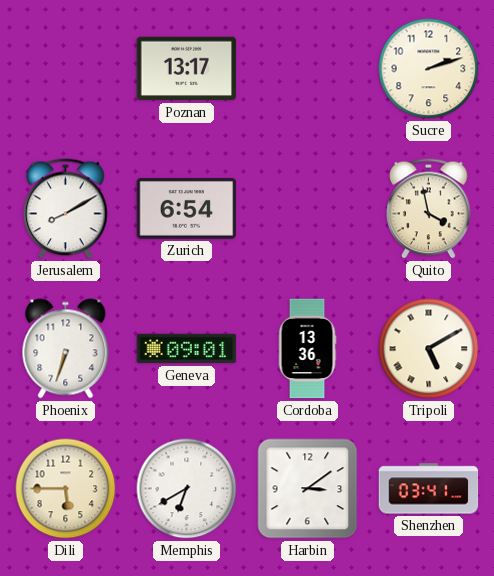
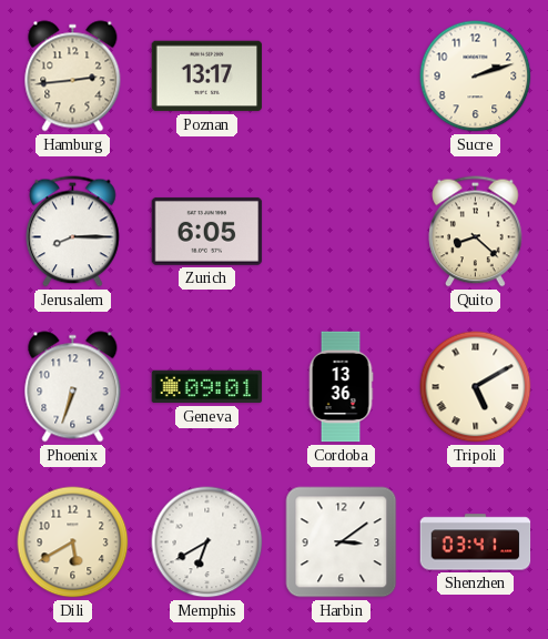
Hamburg: none -> 2:44
Jerusalem: 8:10 -> 8:15
Zurich: 6:54 -> 6:05
Quito: 3:58 -> 8:22
Dili: 5:45 -> 5:40
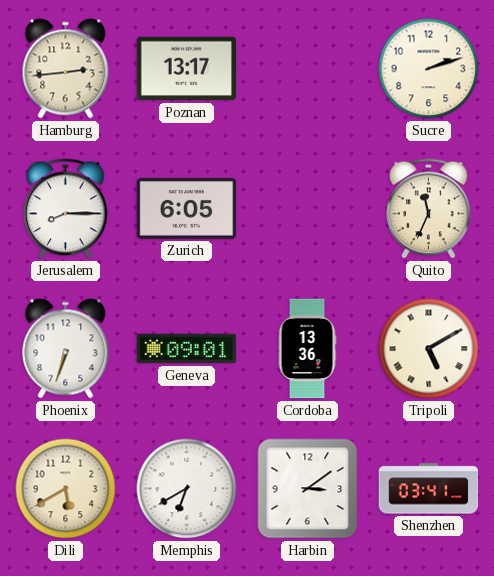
Quito: 8:22 -> 11:34
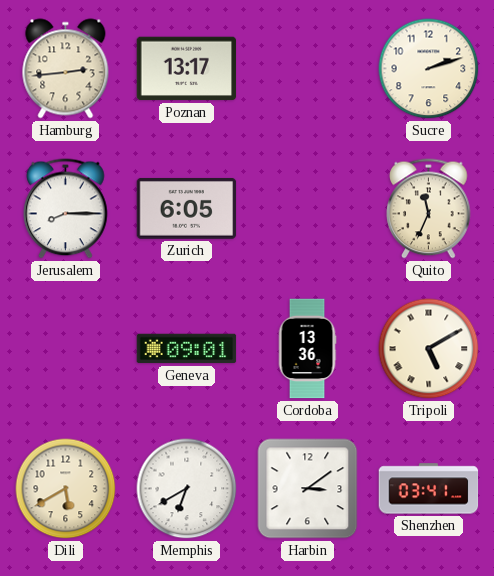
Phoenix: 6:33 -> none
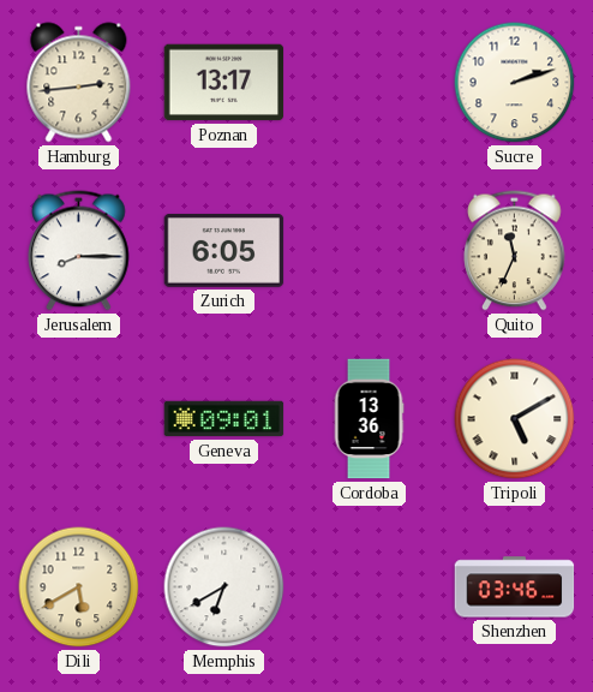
Harbin: 3:09 -> none
Shenzhen: 03:41 -> 03:46
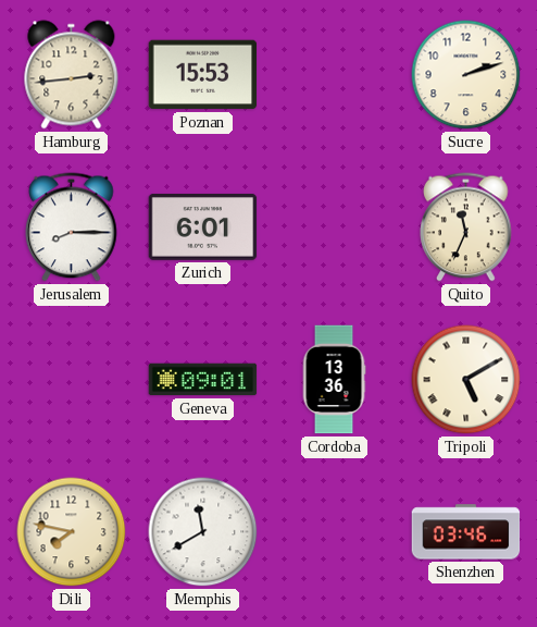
Poznan: 13:17 -> 15:53
Zurich: 6:05 -> 6:01
Dili: 5:40 -> 7:47
Memphis: 6:40 -> 11:40
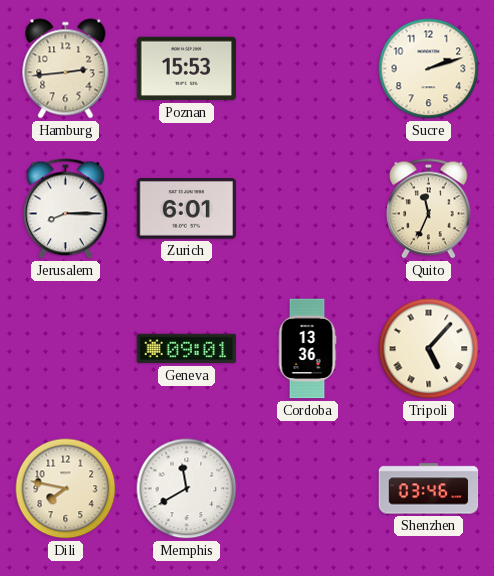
Tripoli: 5:10 -> 5:07
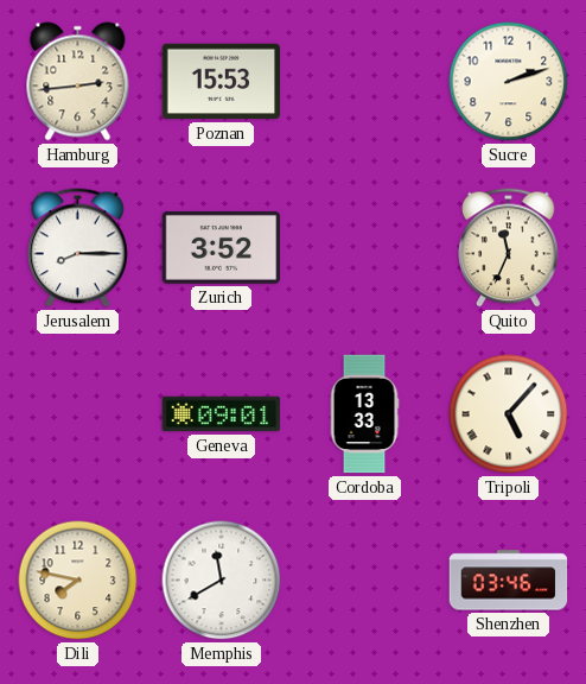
Zurich: 6:01 -> 3:52
Cordoba: 13:36 -> 13:33
